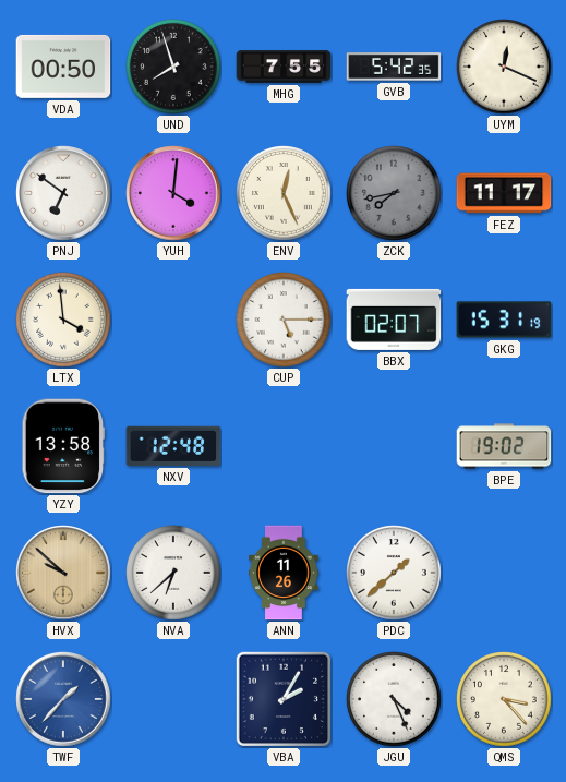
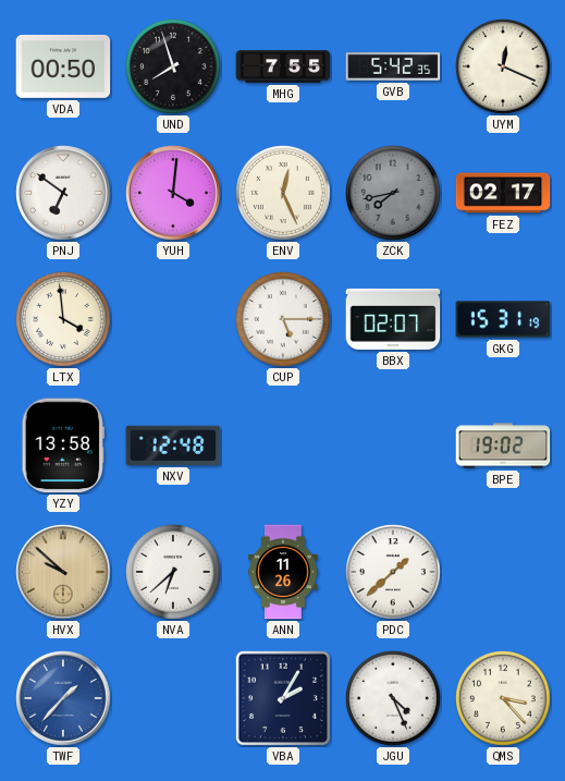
FEZ: 11:17 -> 02:17
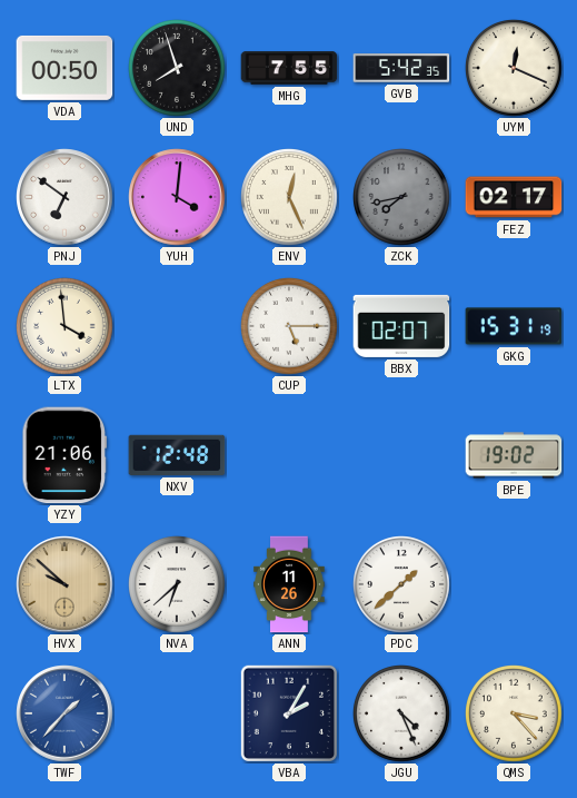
YZY: 13:58 -> 21:06
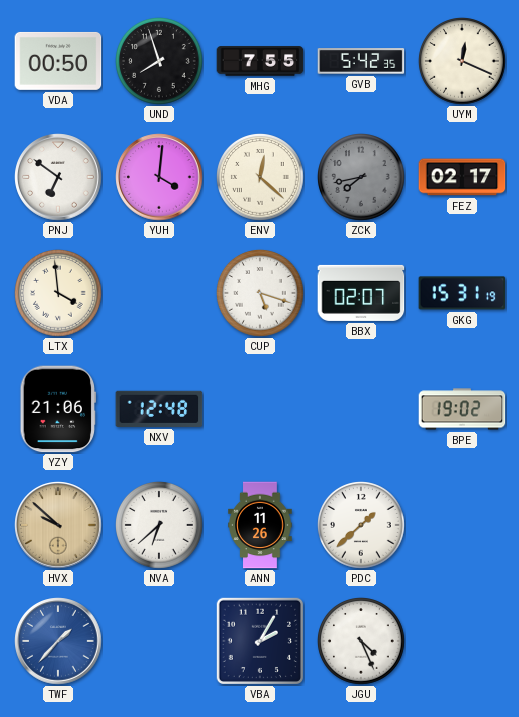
ENV: 12:26 -> 12:22
CUP: 5:15 -> 5:18
QMS: 3:23 -> none
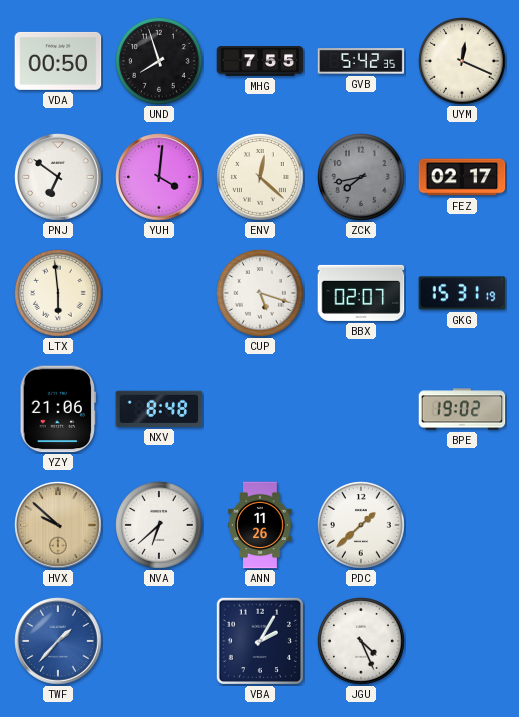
LTX: 3:59 -> 5:59
NXV: 12:48 -> 8:48
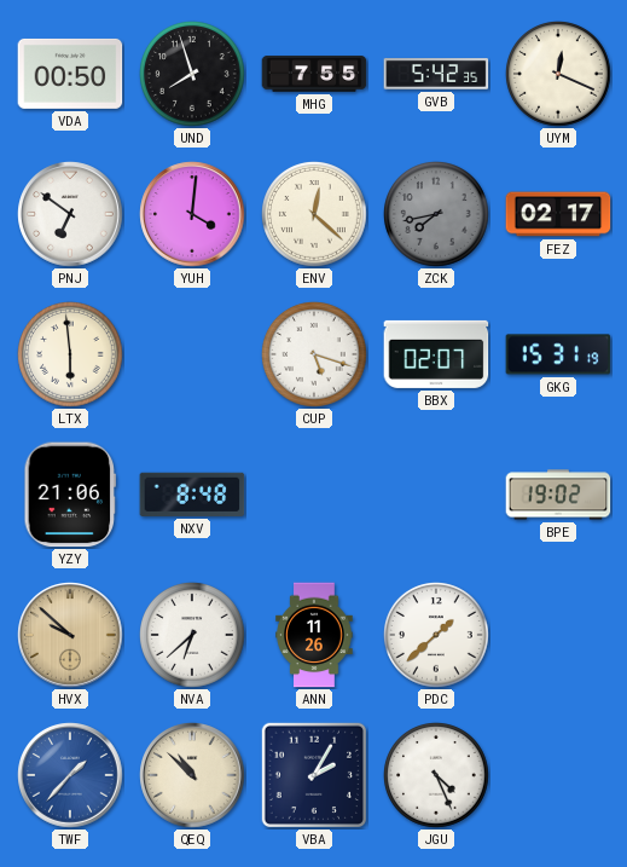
QEQ: none -> 10:52
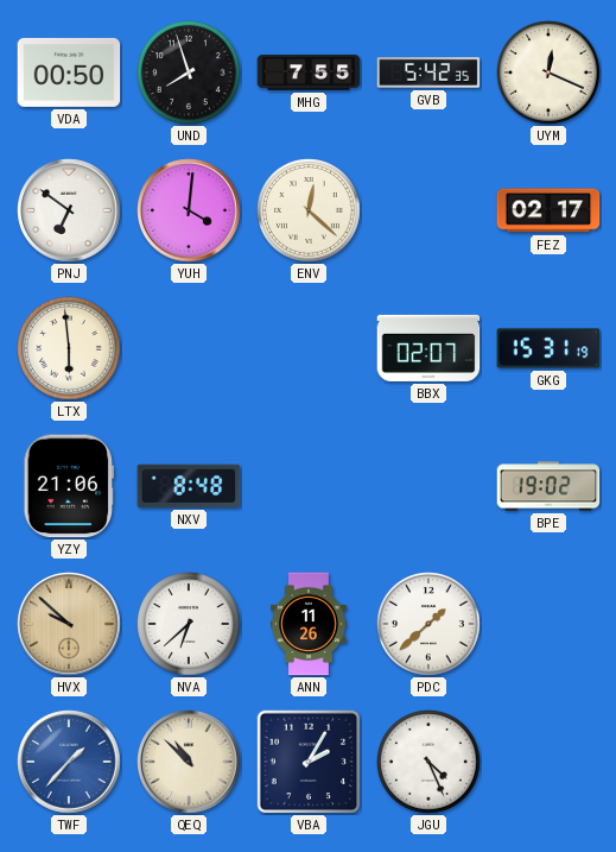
ZCK: 7:43 -> none
CUP: 5:18 -> none
